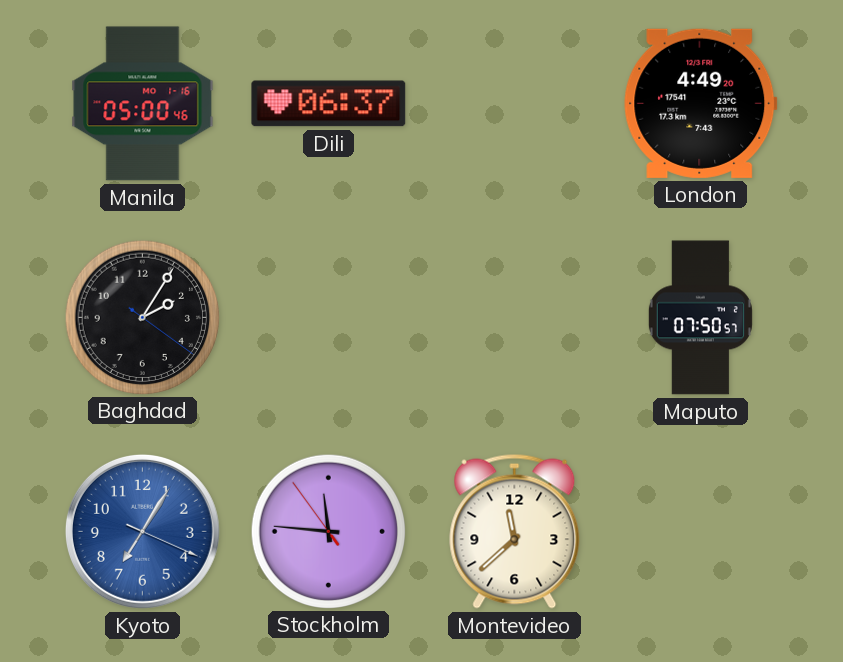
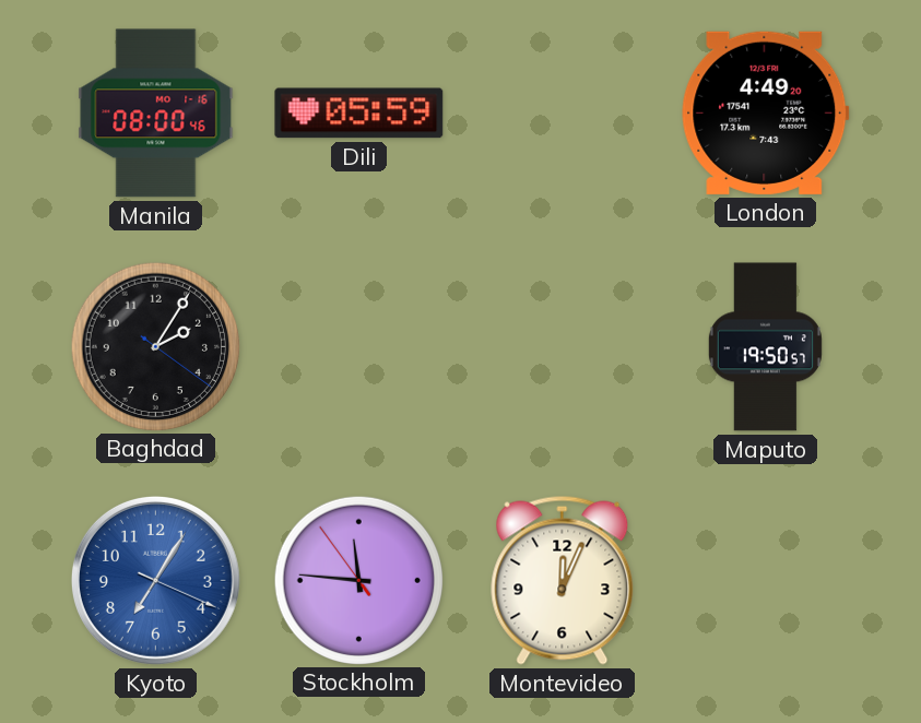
Manila: 05:00 -> 08:00
Dili: 06:37 -> 05:59
Maputo: 07:50 -> 19:50
Montevideo: 11:38 -> 12:04
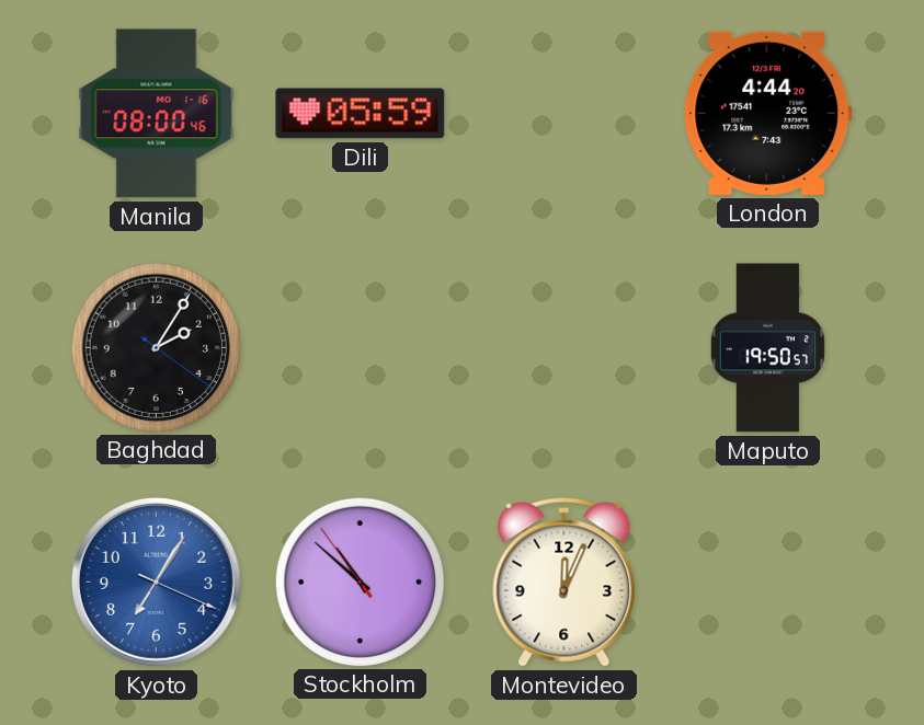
London: 4:49 -> 4:44
Stockholm: 11:45 -> 10:51
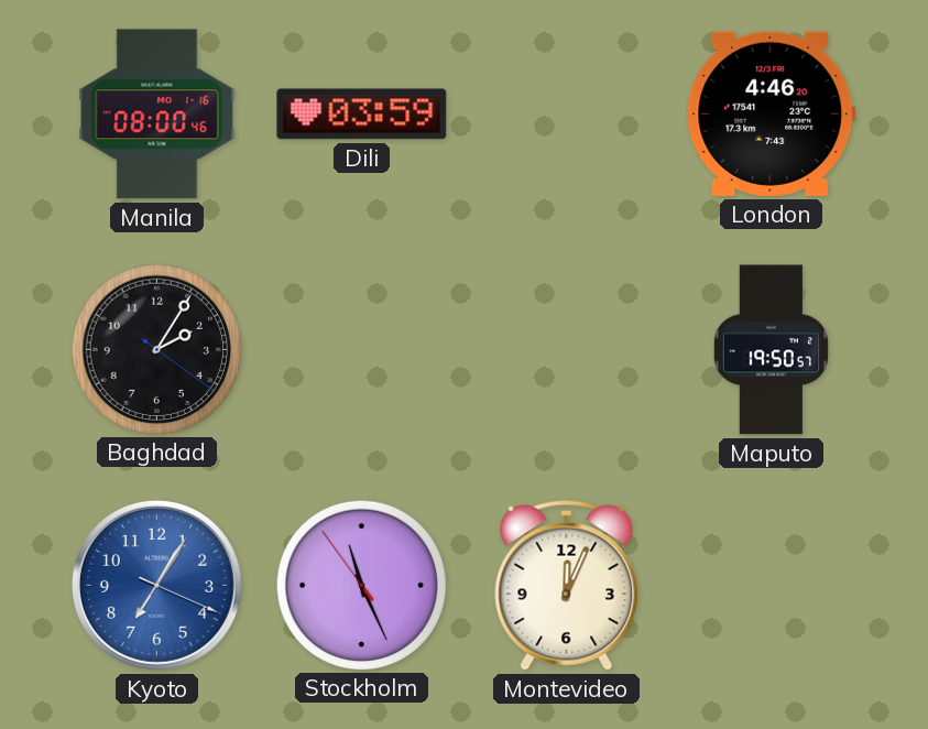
Dili: 05:59 -> 03:59
London: 4:44 -> 4:46
Stockholm: 10:51 -> 11:25
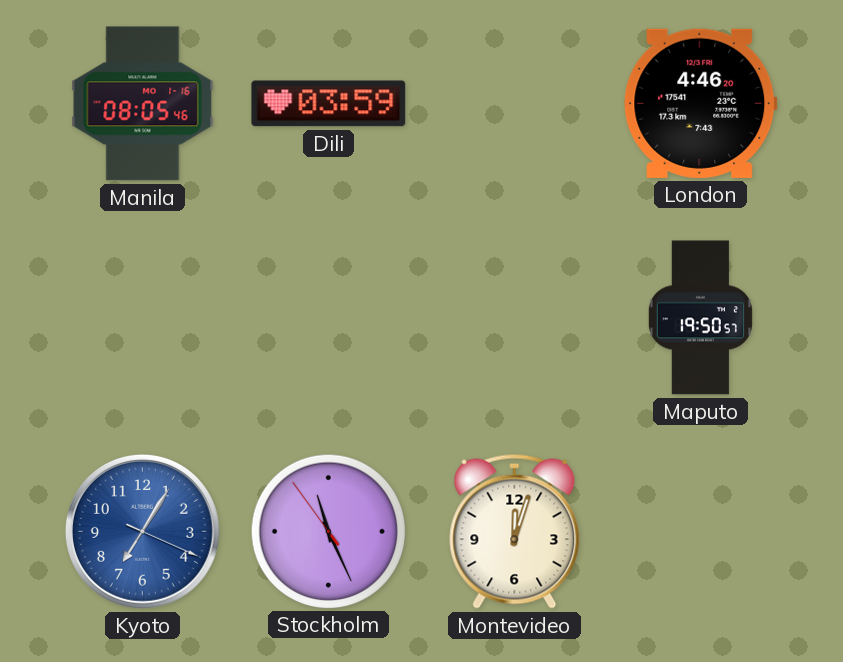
Manila: 08:00 -> 08:05
Baghdad: 2:05 -> none
Montevideo: 12:04 -> 12:03
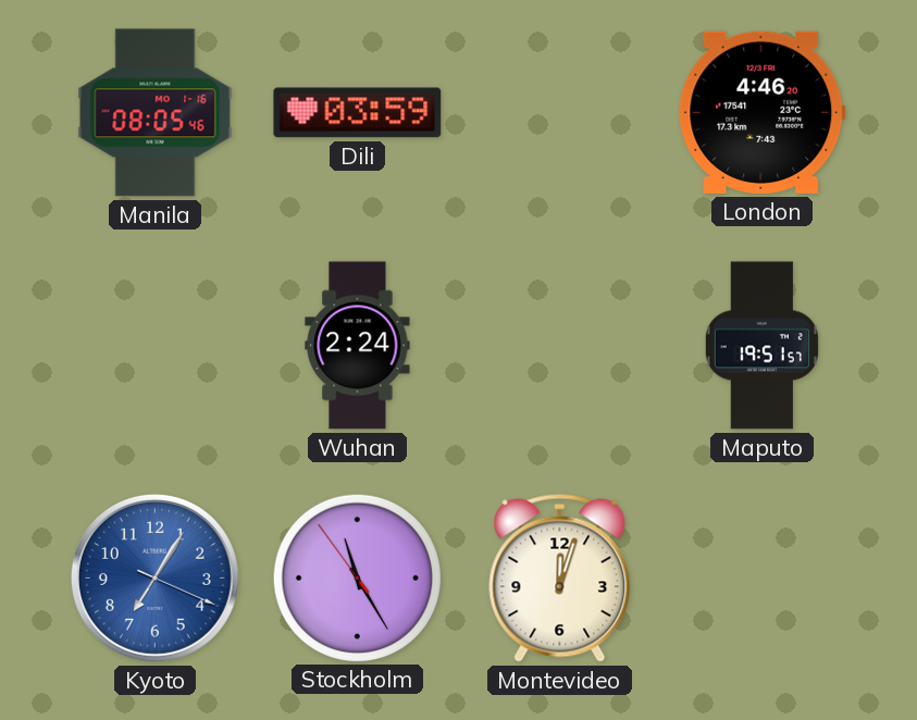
Wuhan: none -> 2:24
Maputo: 19:50 -> 19:51
Stockholm: 11:25 -> 11:24
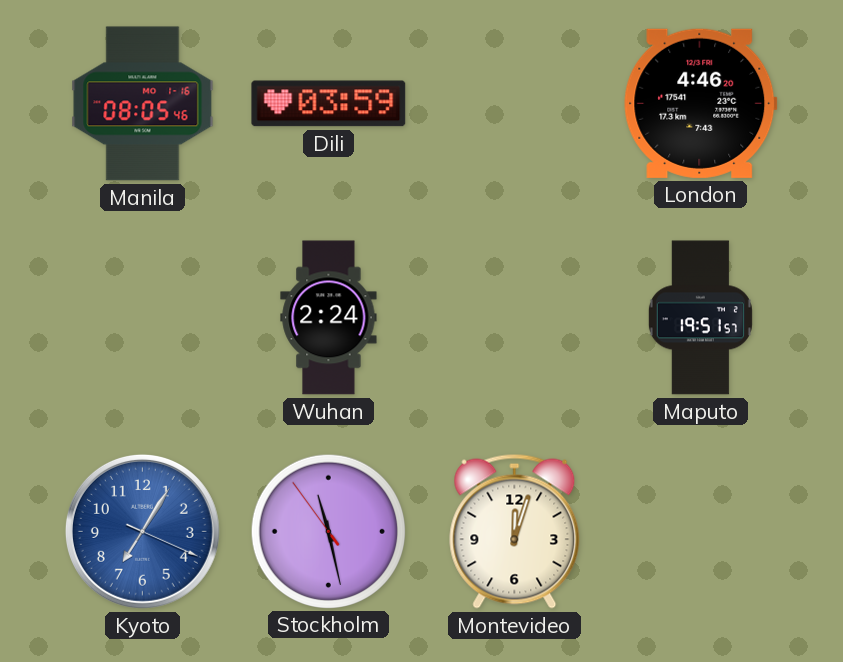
Stockholm: 11:24 -> 11:27
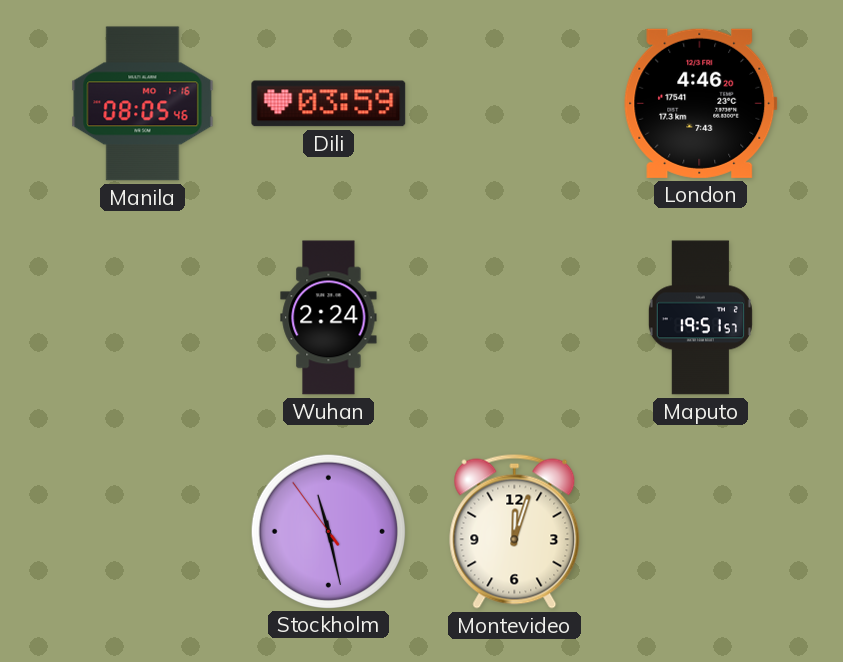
Kyoto: 7:05 -> none
